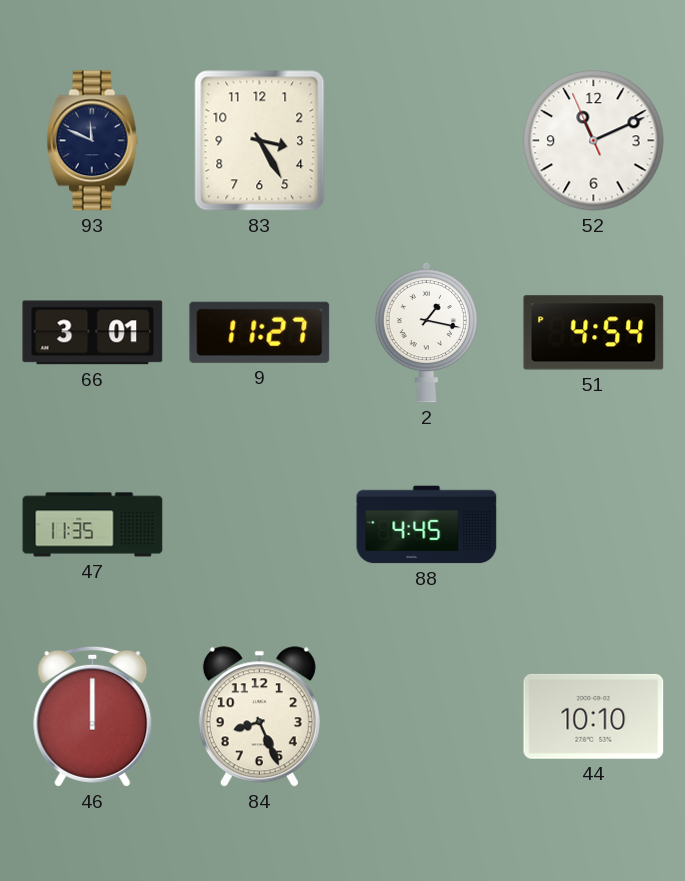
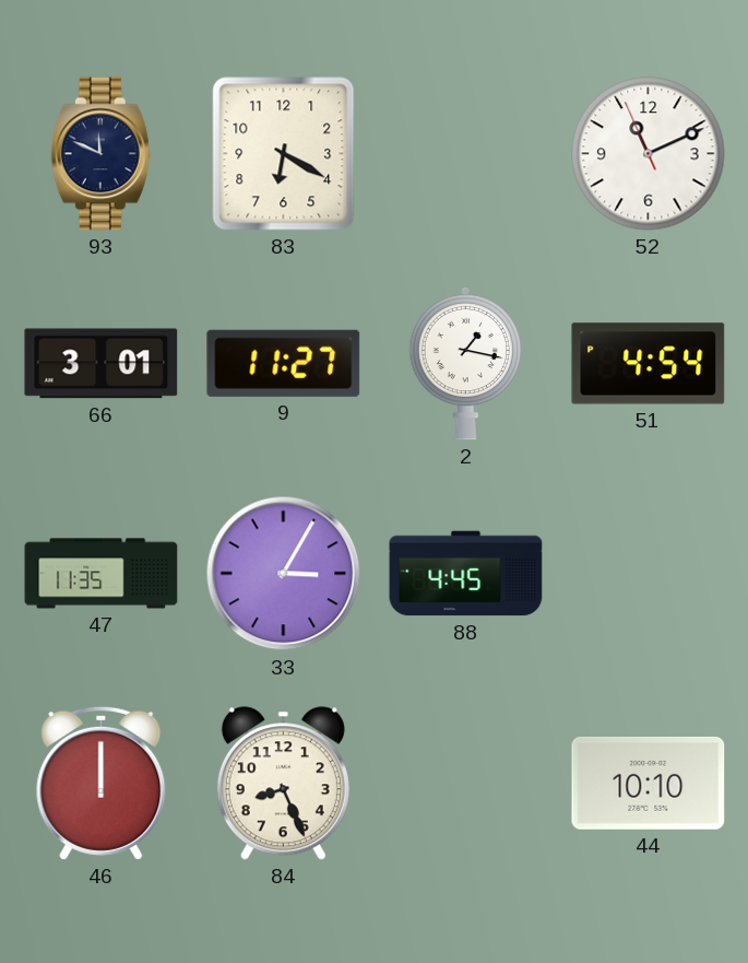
83: 3:25 -> 6:20
33: none -> 3:05
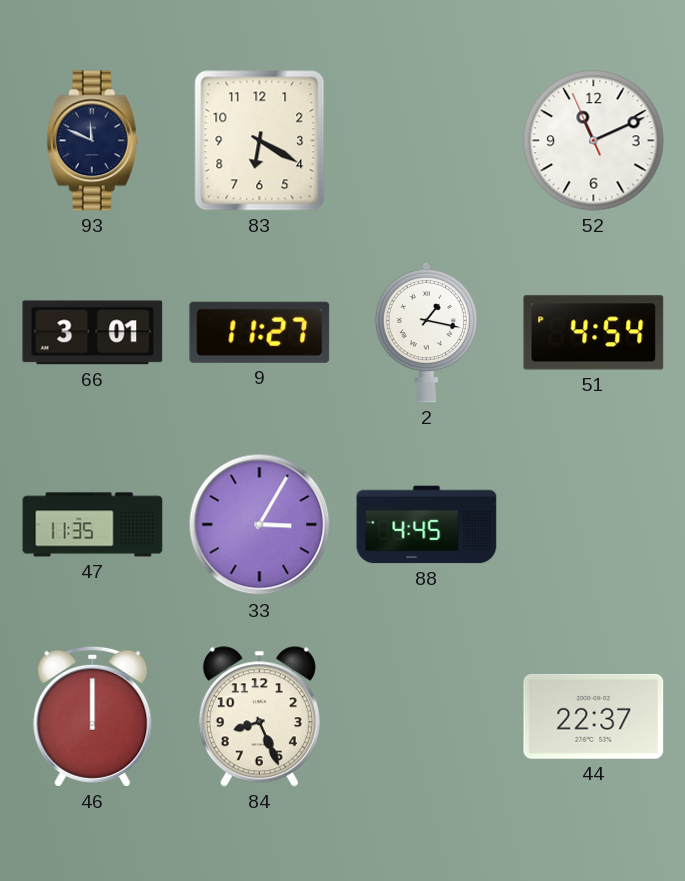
44: 10:10 -> 22:37
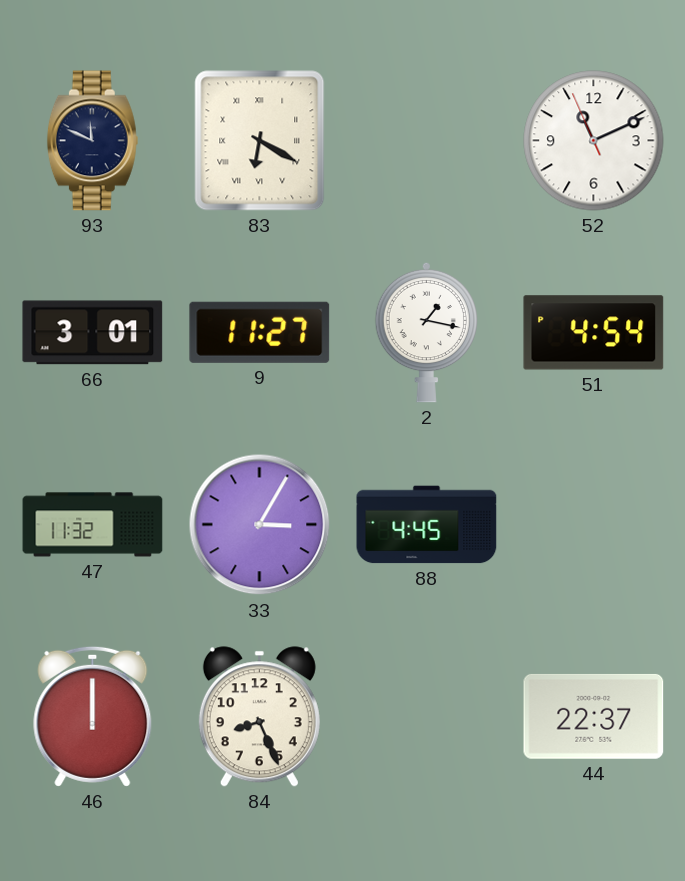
83 numerals: Arabic -> Roman
47: 11:35 -> 11:32
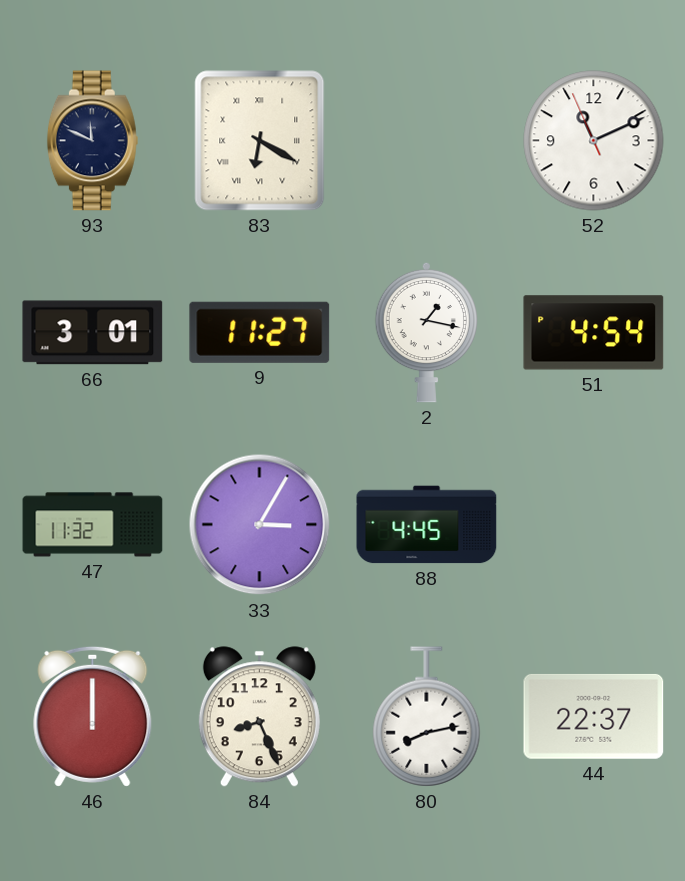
80: none -> 8:13
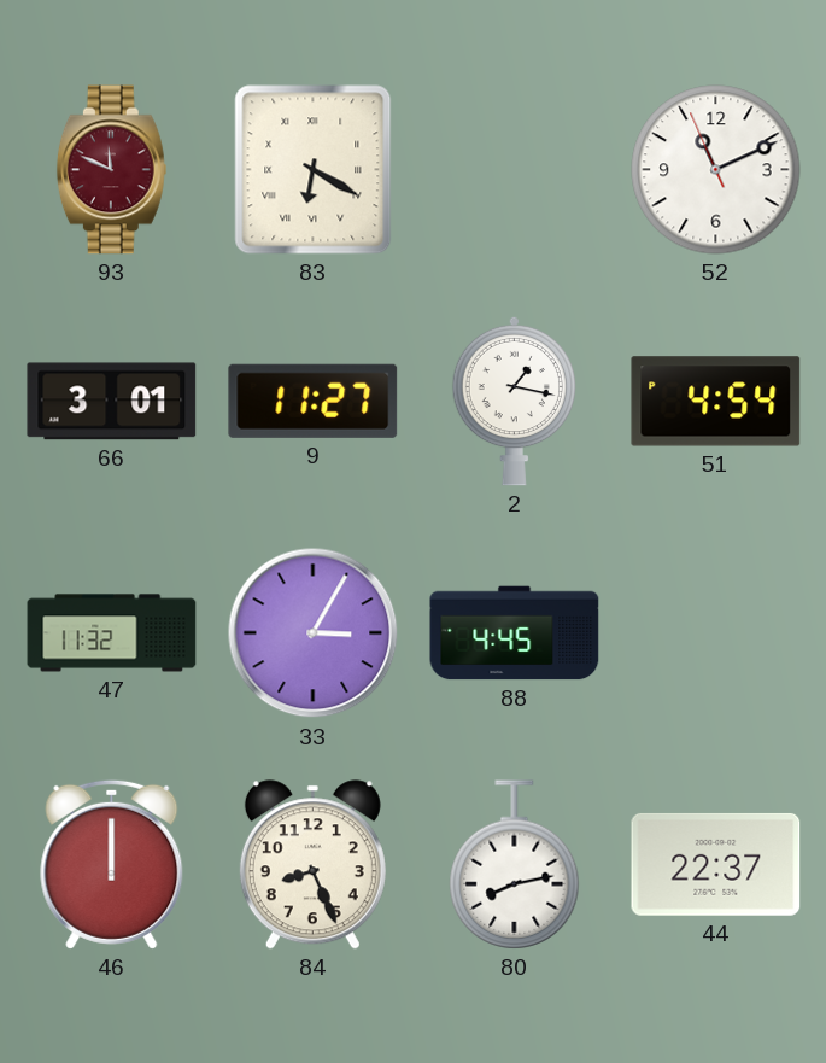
93 dial: navy -> burgundy
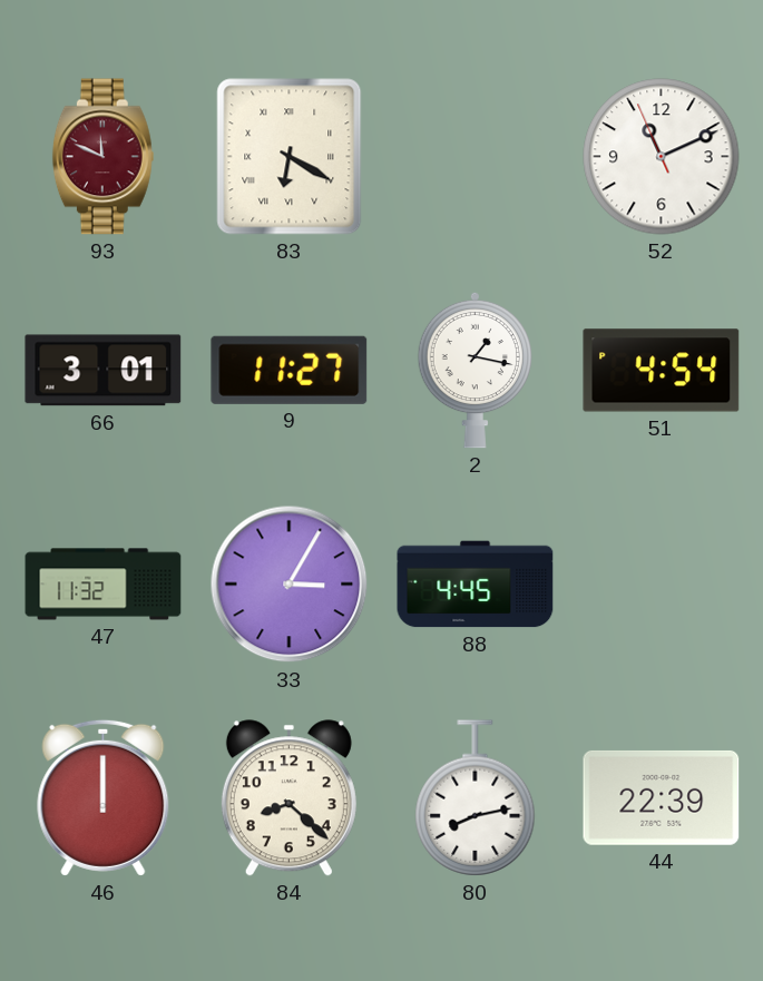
84: 8:26 -> 8:22
44: 22:37 -> 22:39
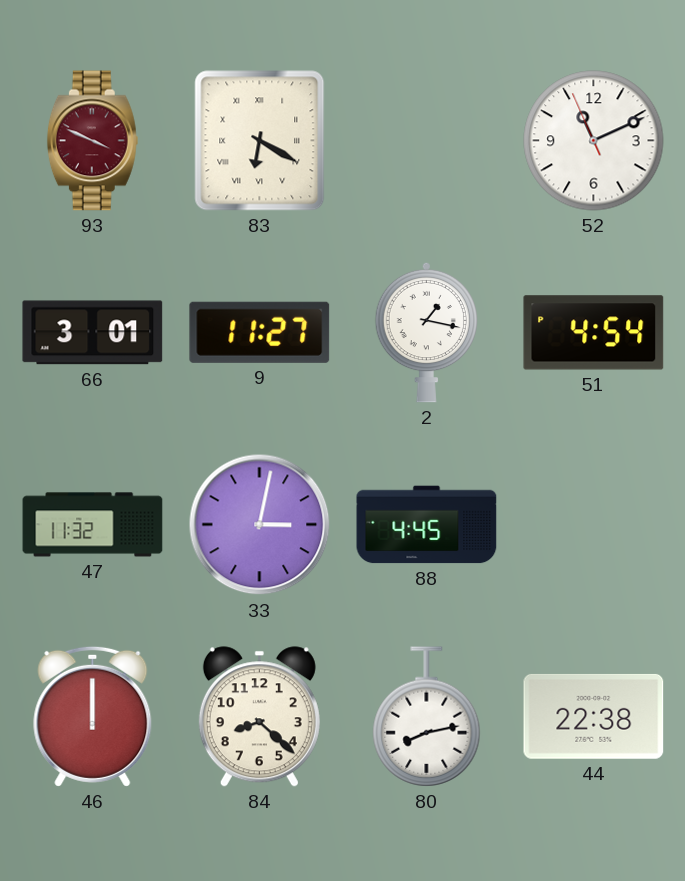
93: 11:49 -> 3:49
33: 3:05 -> 3:02
44: 22:39 -> 22:38
